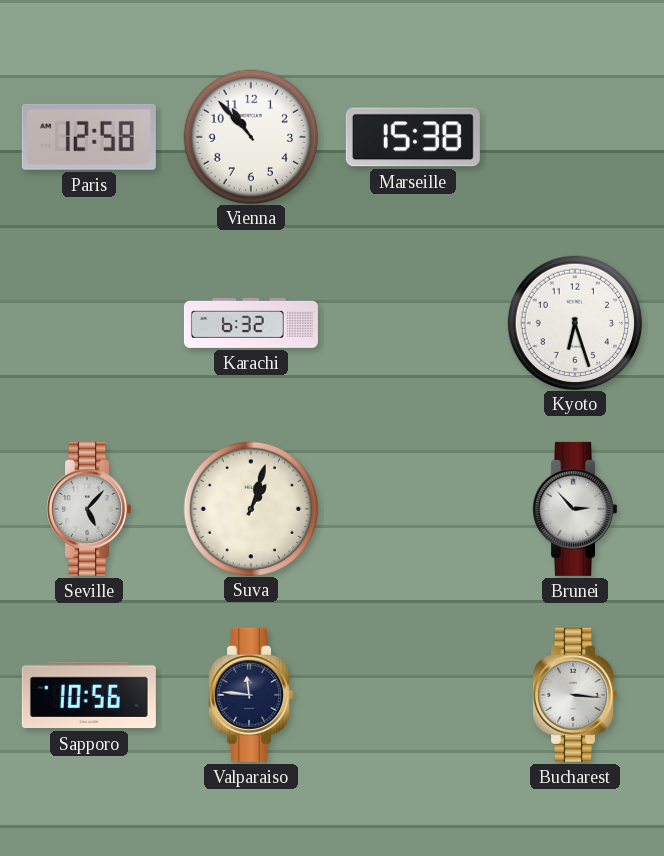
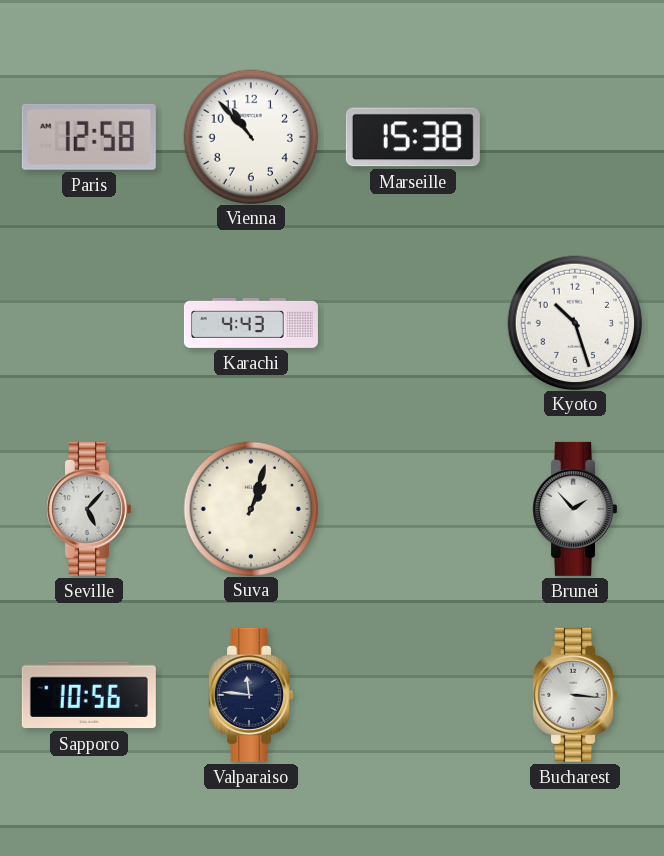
Karachi: 6:32 -> 4:43
Kyoto: 6:27 -> 10:27
Brunei: 2:53 -> 1:53
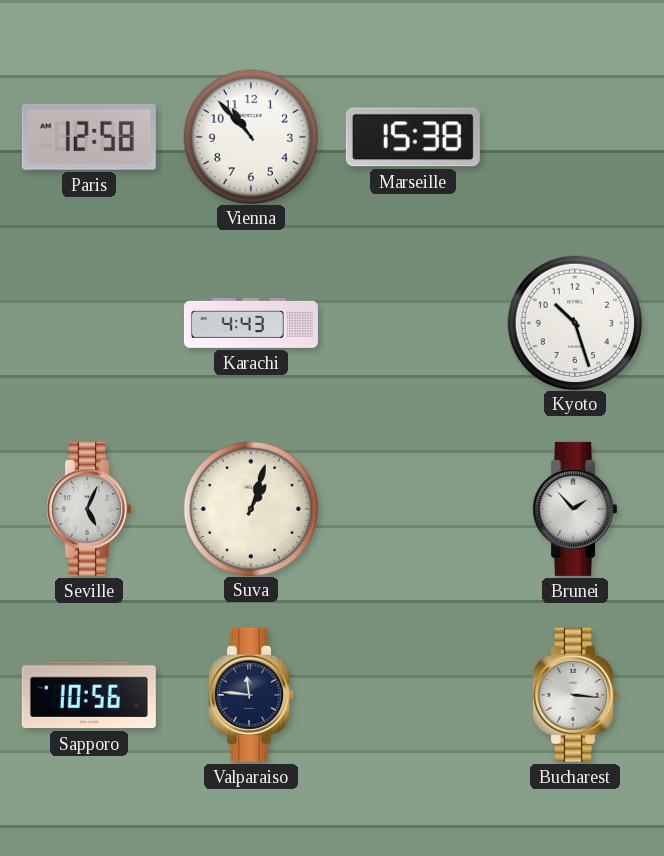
Seville: 5:07 -> 5:04
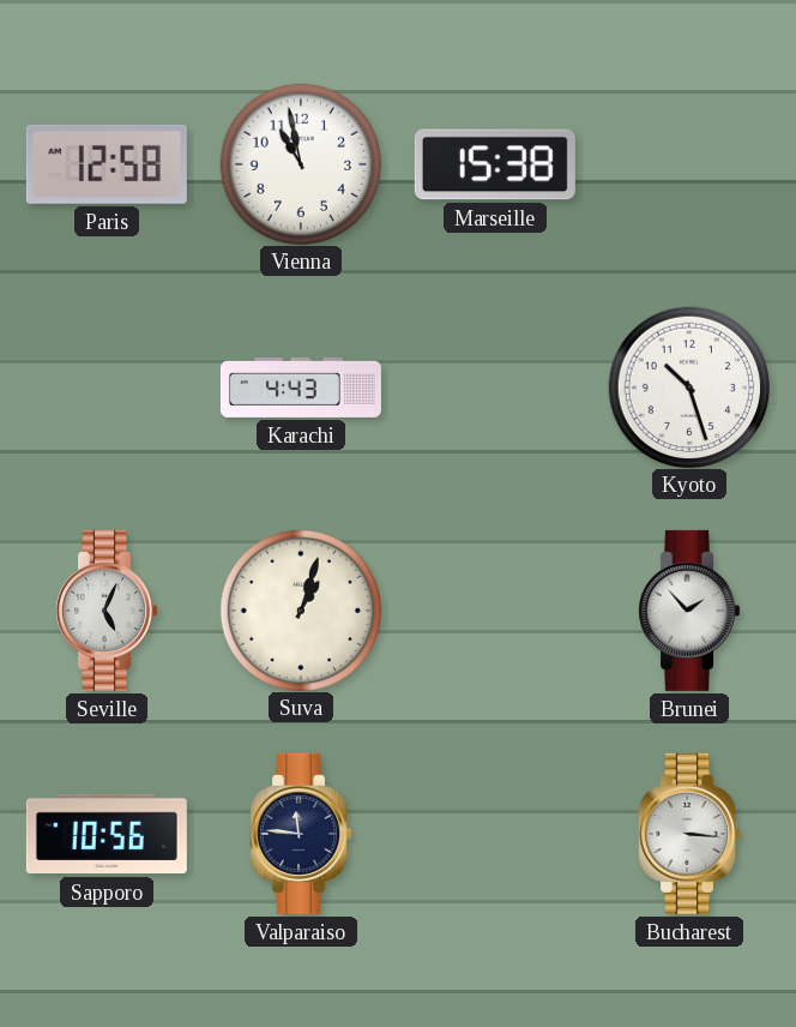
Vienna: 10:53 -> 10:58
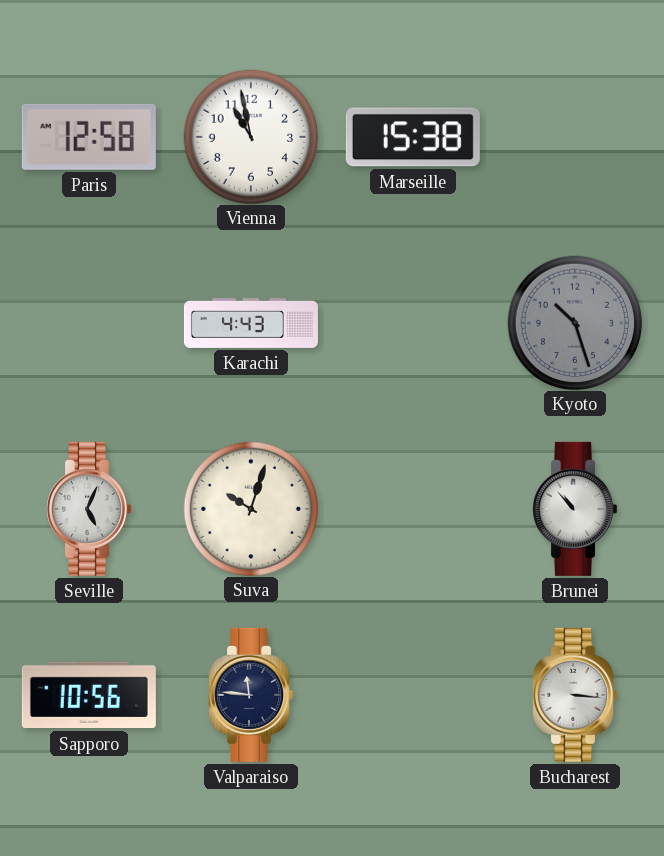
Kyoto dial: white -> grey
Suva: 1:03 -> 10:03
Brunei: 1:53 -> 10:53
